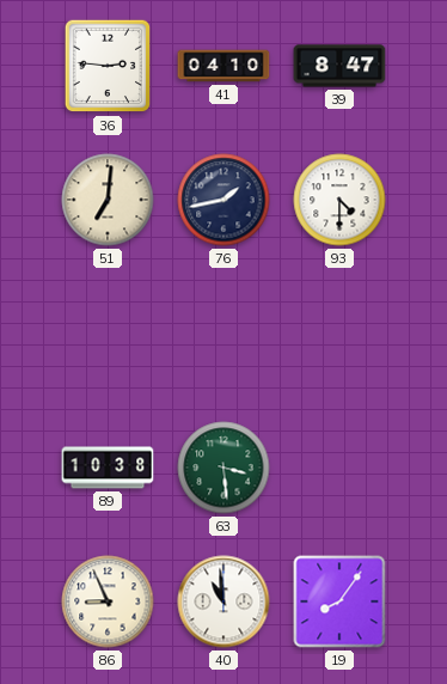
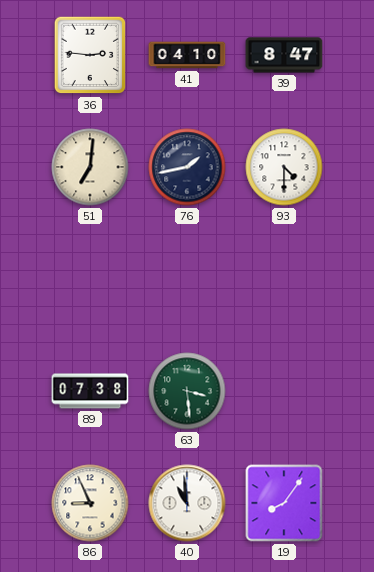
89: 10:38 -> 07:38
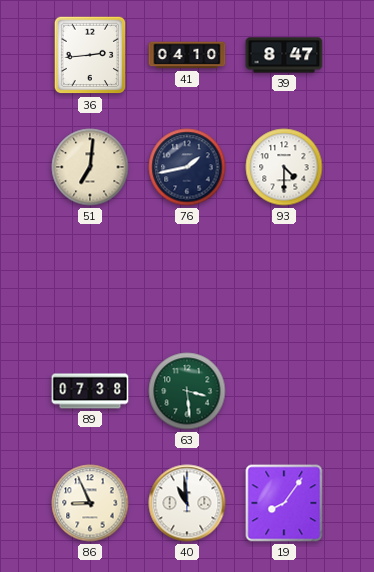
36: 2:46 -> 2:44
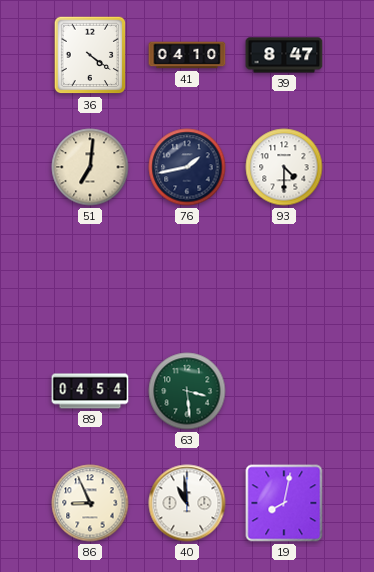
36: 2:44 -> 4:21
89: 07:38 -> 04:54
19: 8:06 -> 8:02
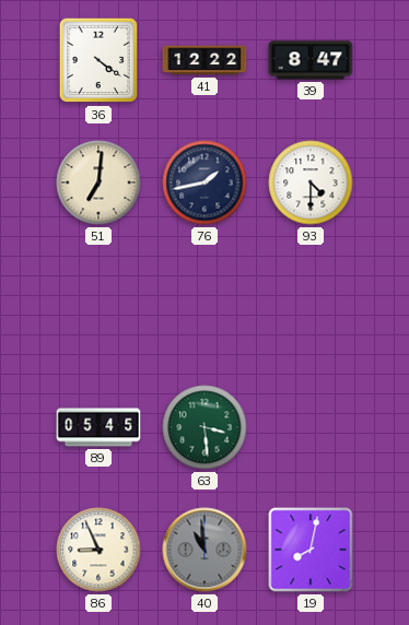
41: 04:10 -> 12:22
89: 04:54 -> 05:45
40 dial: white -> grey
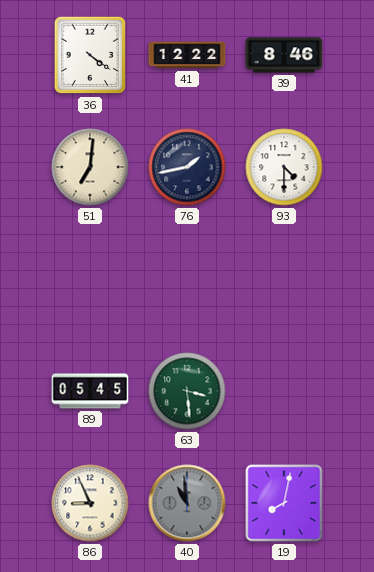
39: 8:47 -> 8:46
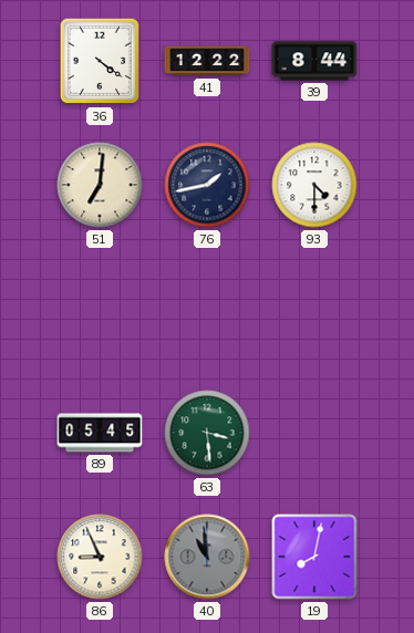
39: 8:46 -> 8:44
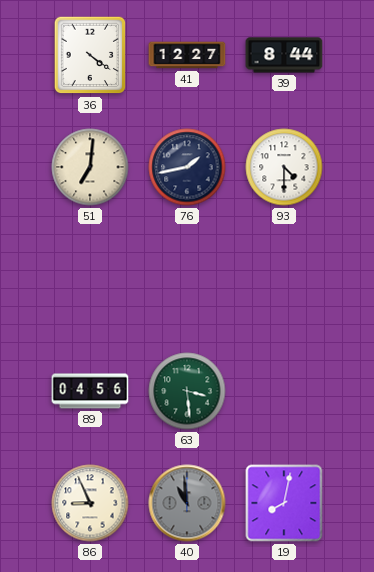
41: 12:22 -> 12:27
89: 05:45 -> 04:56
